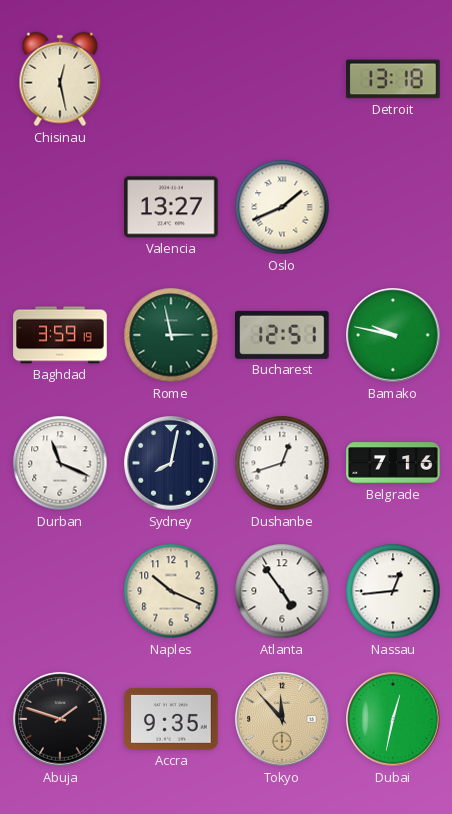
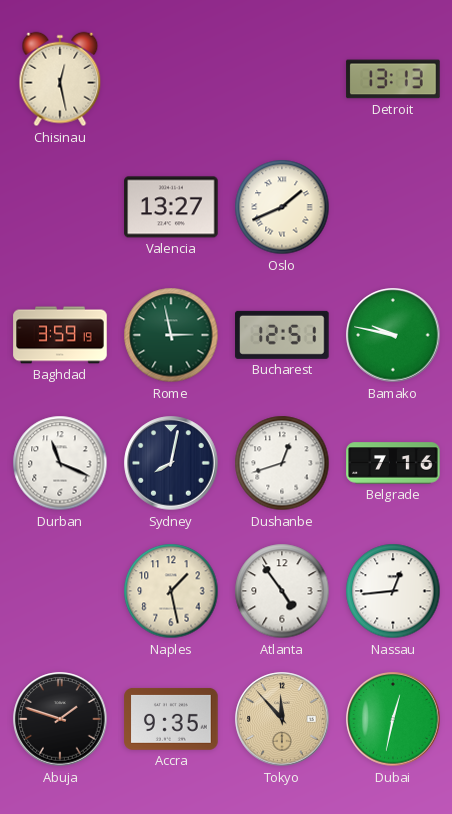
Detroit: 13:18 -> 13:13
Naples: 10:19 -> 1:28
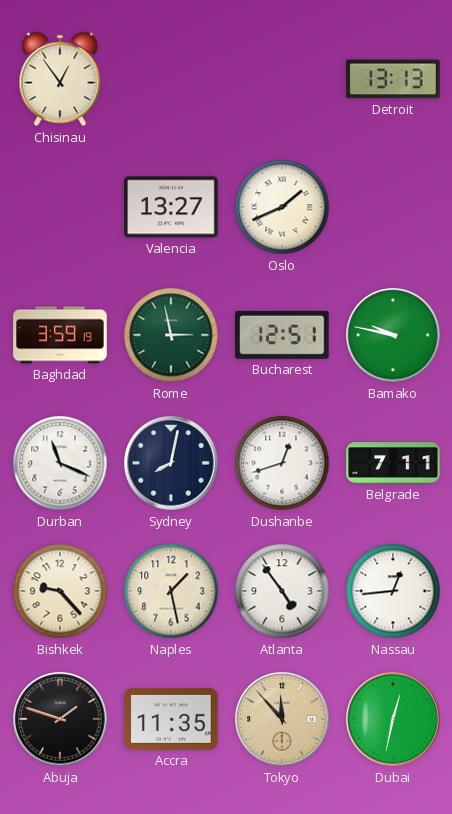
Chisinau: 12:28 -> 12:54
Belgrade: 7:16 -> 7:11
Bishkek: none -> 9:23
Accra: 9:35 -> 11:35
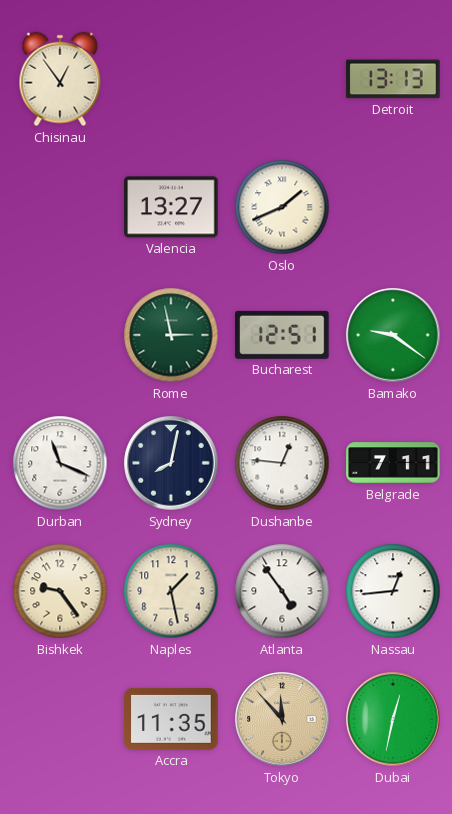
Baghdad: 3:59 -> none
Bamako: 9:47 -> 9:21
Dushanbe: 12:42 -> 12:46
Bishkek: 9:23 -> 9:24
Abuja: 1:48 -> none
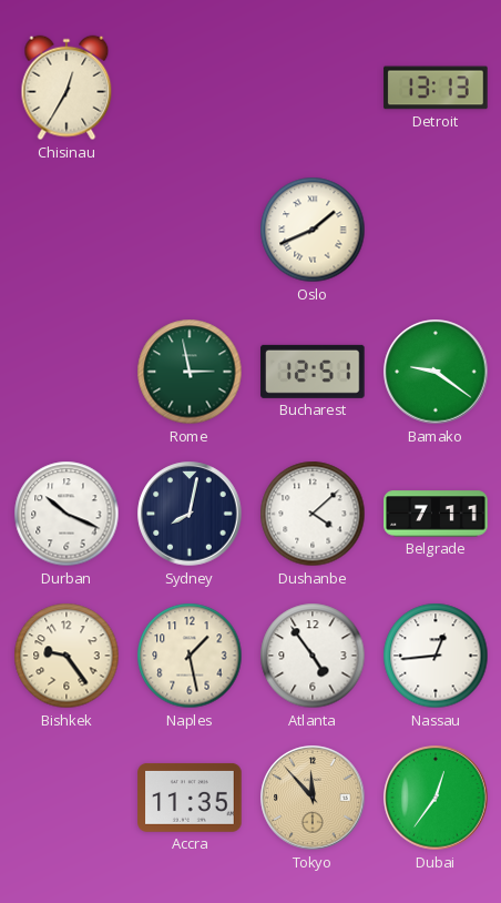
Chisinau: 12:54 -> 12:35
Valencia: 13:27 -> none
Durban: 11:19 -> 10:19
Dushanbe: 12:46 -> 4:08
Dubai: 12:32 -> 12:36
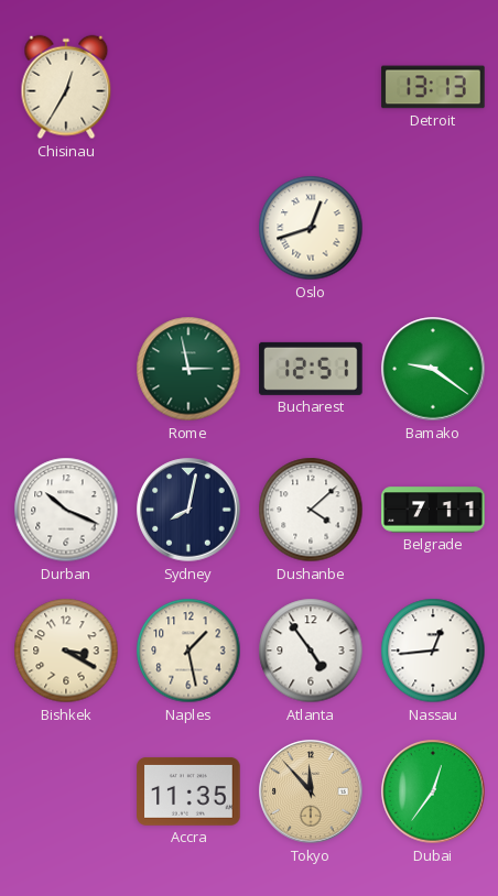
Oslo: 1:41 -> 12:42
Bishkek: 9:24 -> 3:20
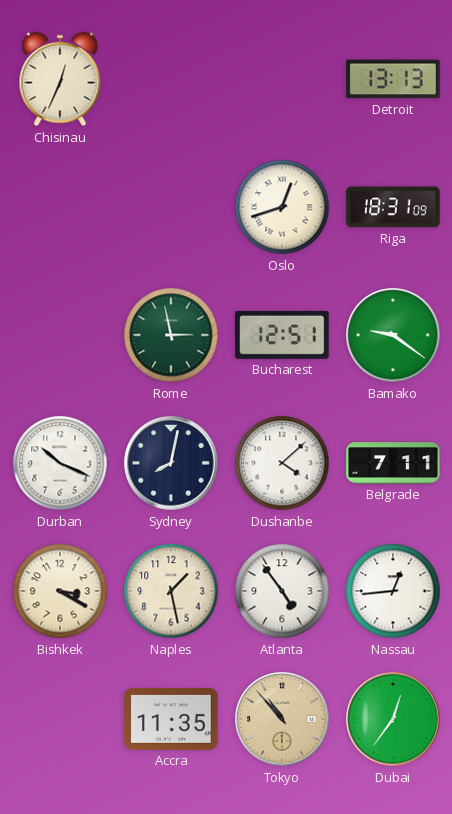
Chisinau: 12:35 -> 12:34
Riga: none -> 18:31
Tokyo: 11:53 -> 10:53
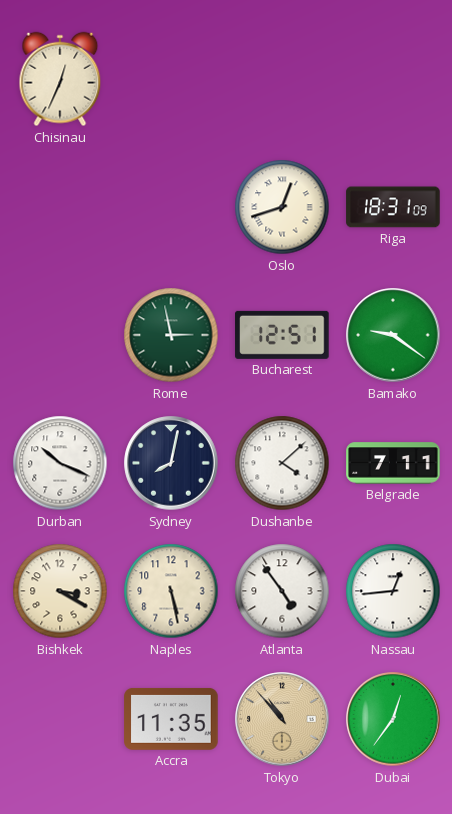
Detroit: 13:13 -> none
Naples: 1:28 -> 5:28
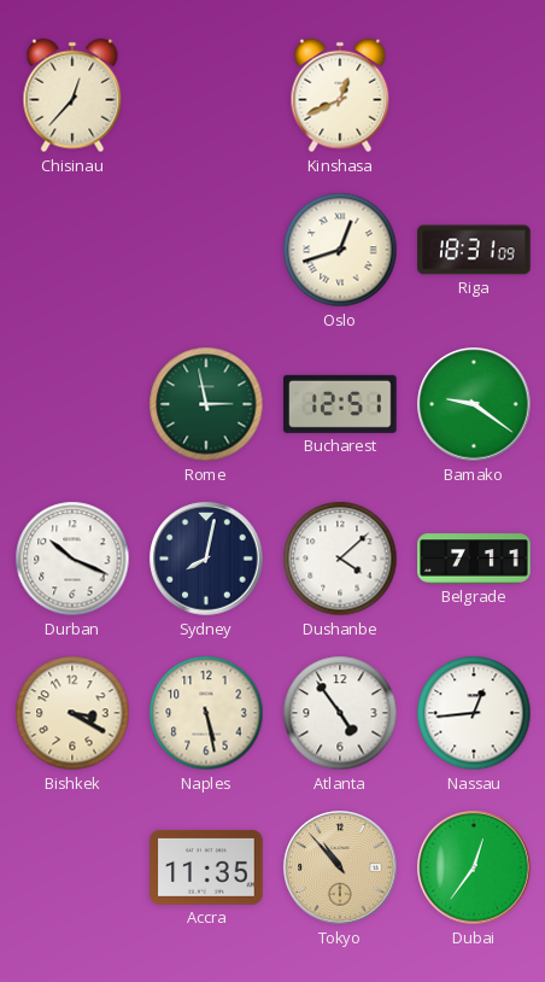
Chisinau: 12:34 -> 12:37
Kinshasa: none -> 12:41
